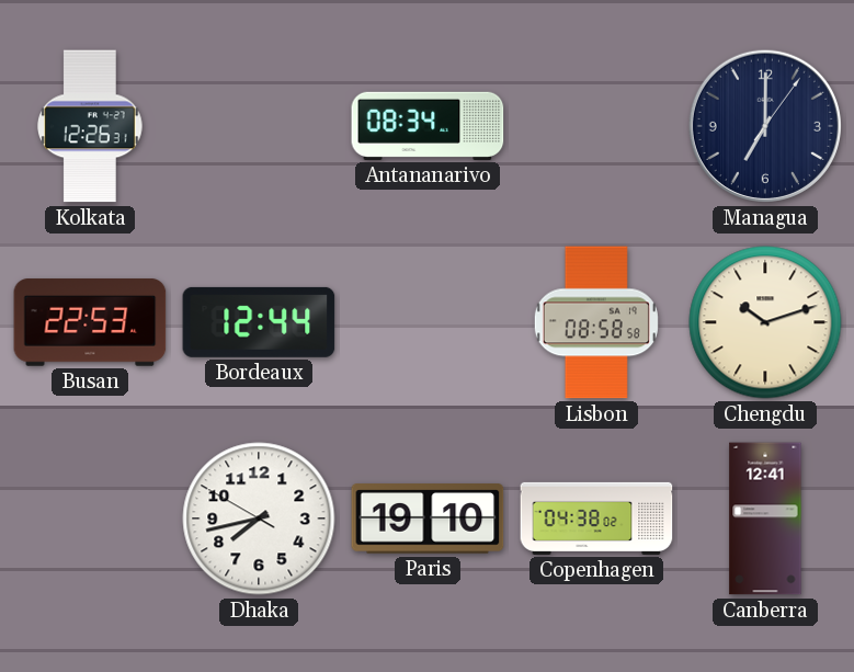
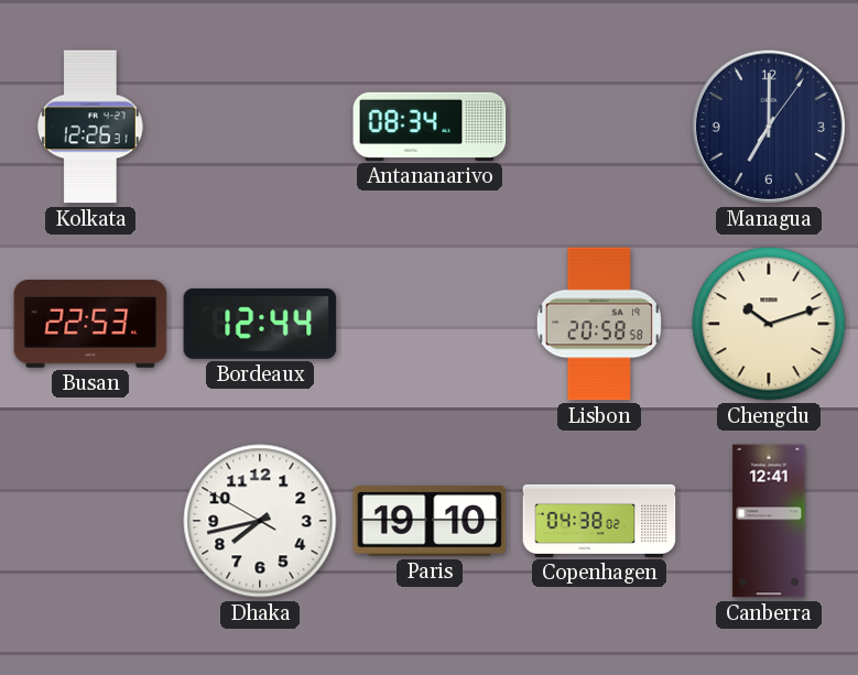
Lisbon: 08:58 -> 20:58
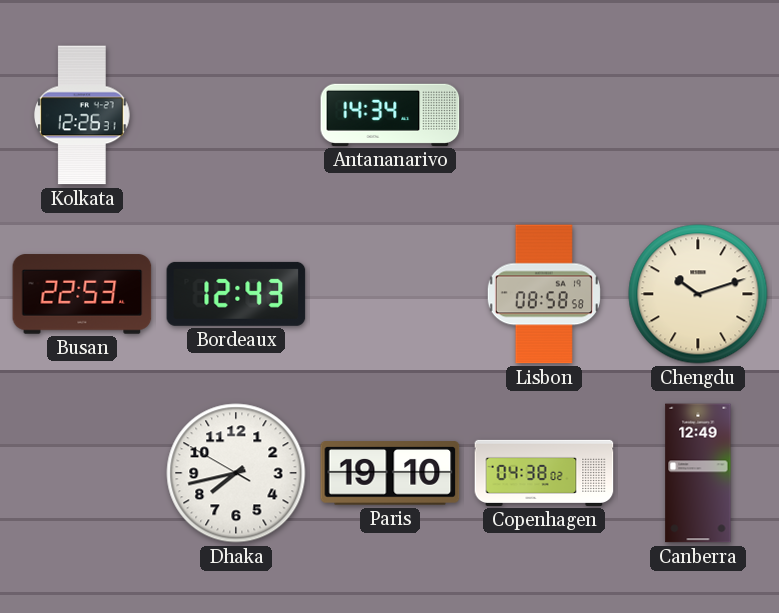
Antananarivo: 08:34 -> 14:34
Managua: 7:00 -> none
Bordeaux: 12:44 -> 12:43
Lisbon: 20:58 -> 08:58
Canberra: 12:41 -> 12:49
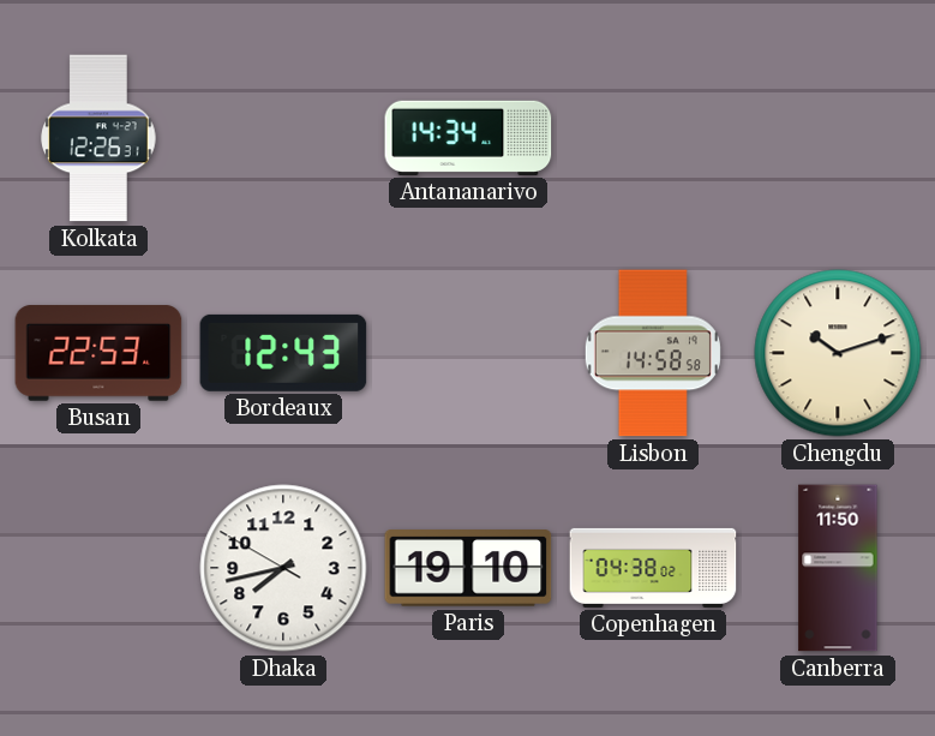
Lisbon: 08:58 -> 14:58
Canberra: 12:49 -> 11:50
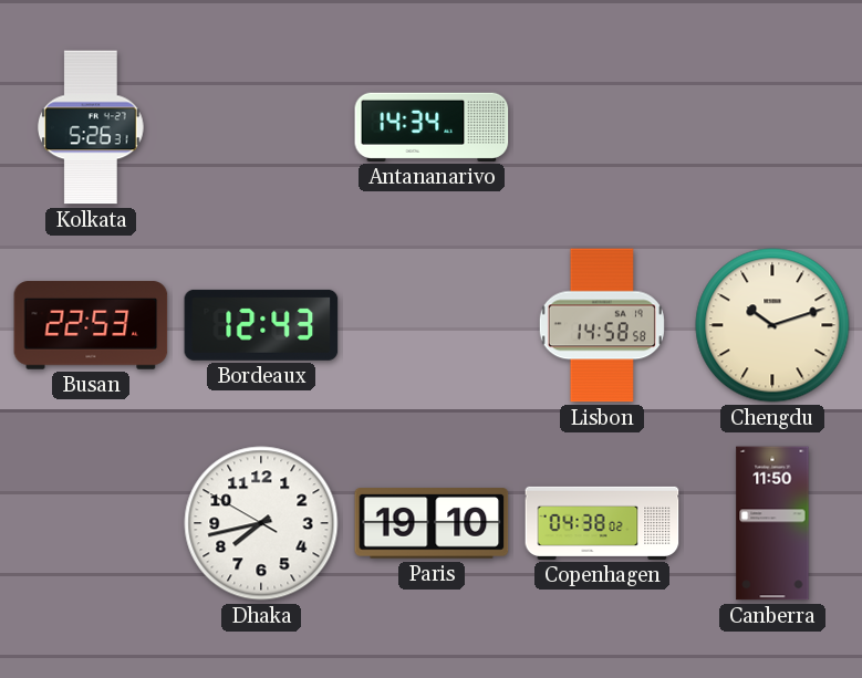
Kolkata: 12:26 -> 5:26
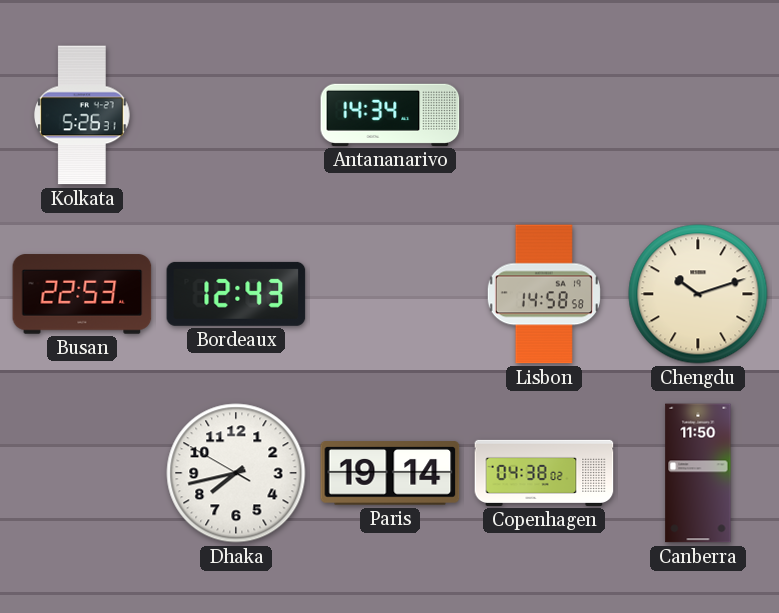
Paris: 19:10 -> 19:14
